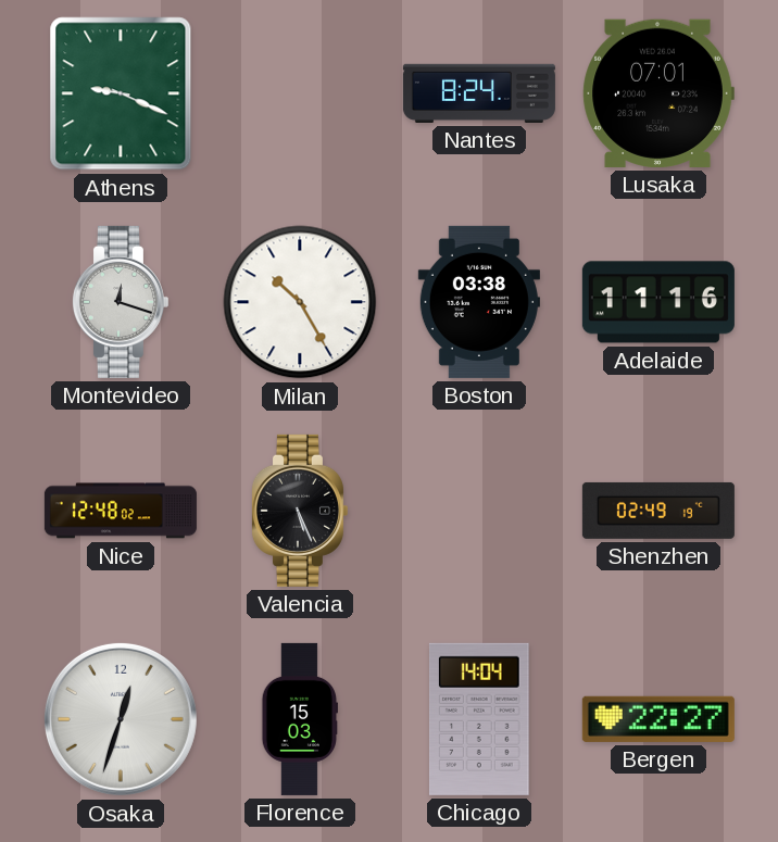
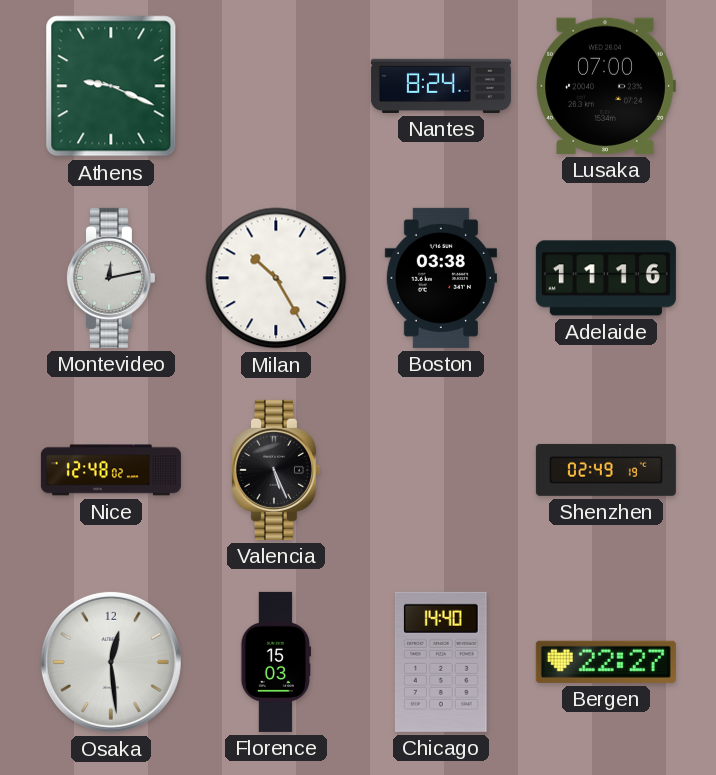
Lusaka: 07:01 -> 07:00
Montevideo: 12:18 -> 12:13
Osaka: 12:33 -> 12:29
Chicago: 14:04 -> 14:40
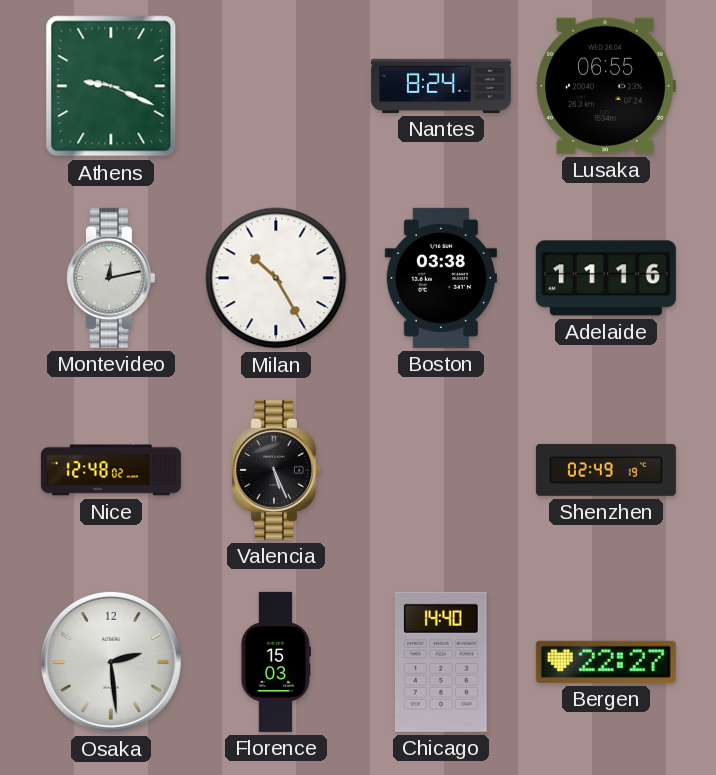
Lusaka: 07:00 -> 06:55
Osaka: 12:29 -> 2:29
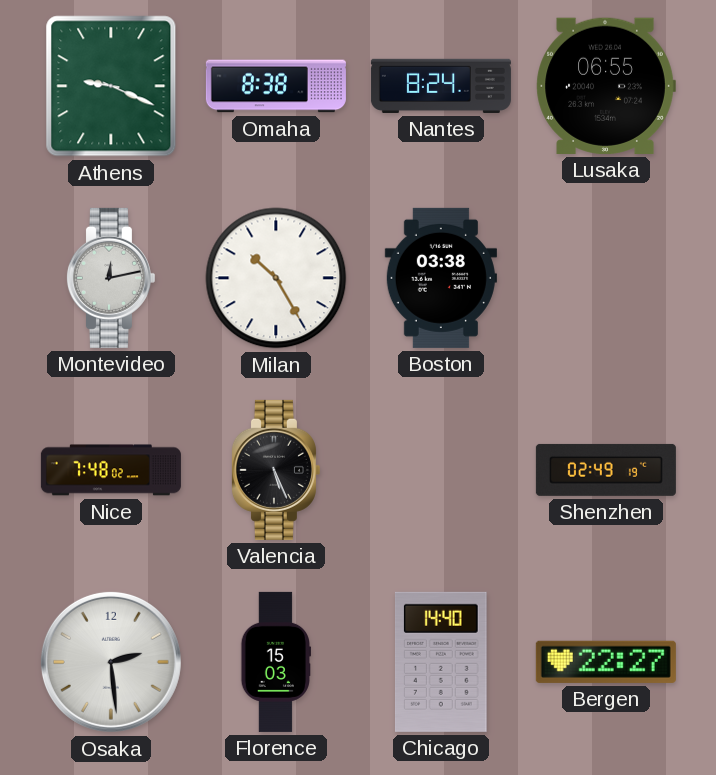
Omaha: none -> 8:38
Adelaide: 11:16 -> none
Nice: 12:48 -> 7:48
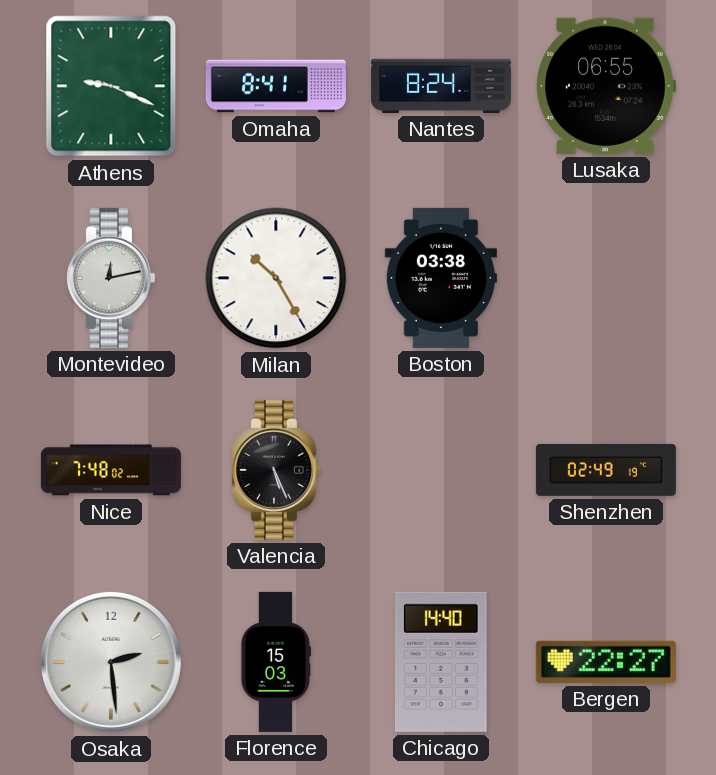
Omaha: 8:38 -> 8:41
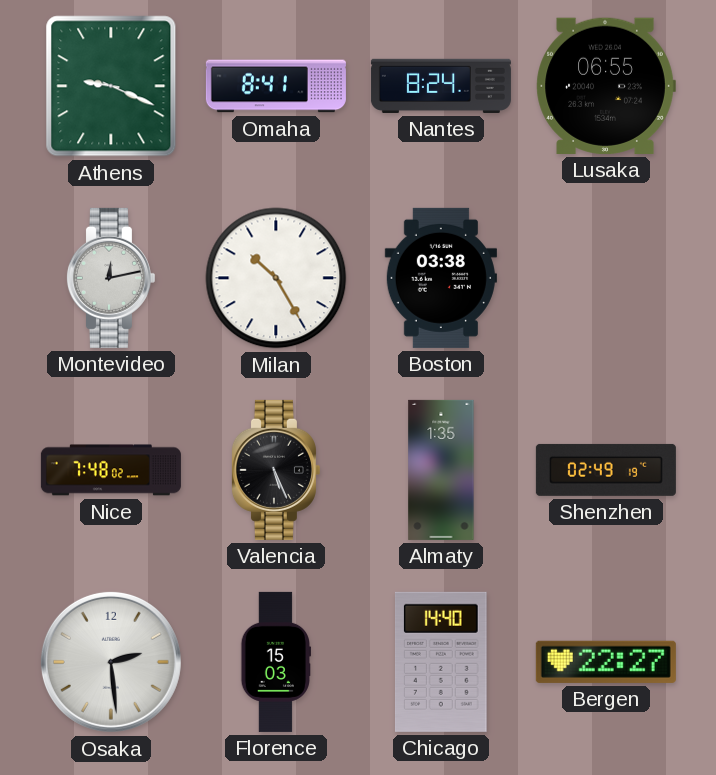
Almaty: none -> 1:35
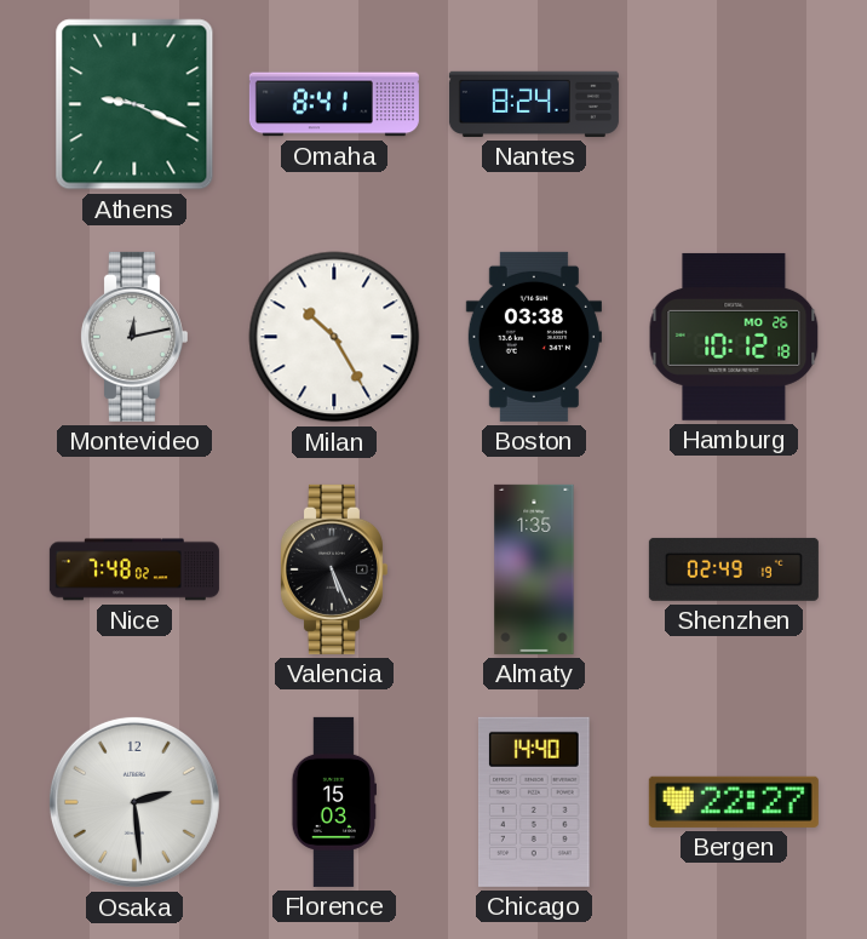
Lusaka: 06:55 -> none
Hamburg: none -> 10:12
